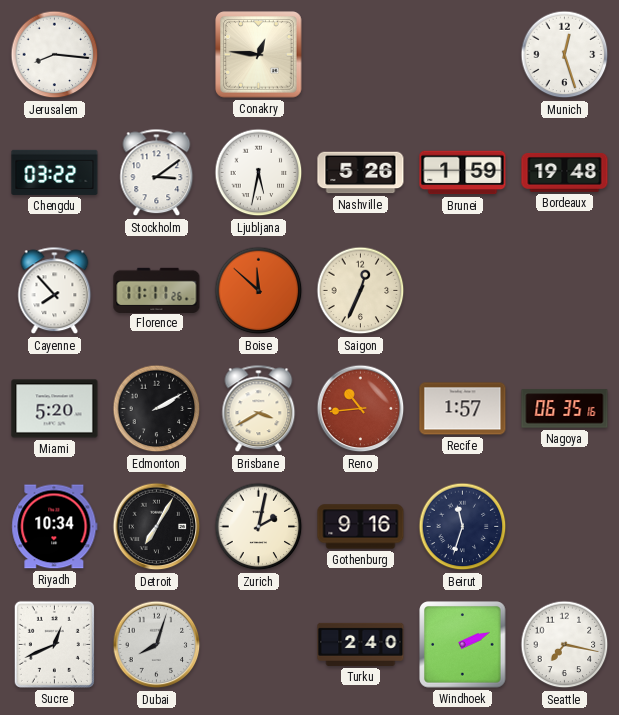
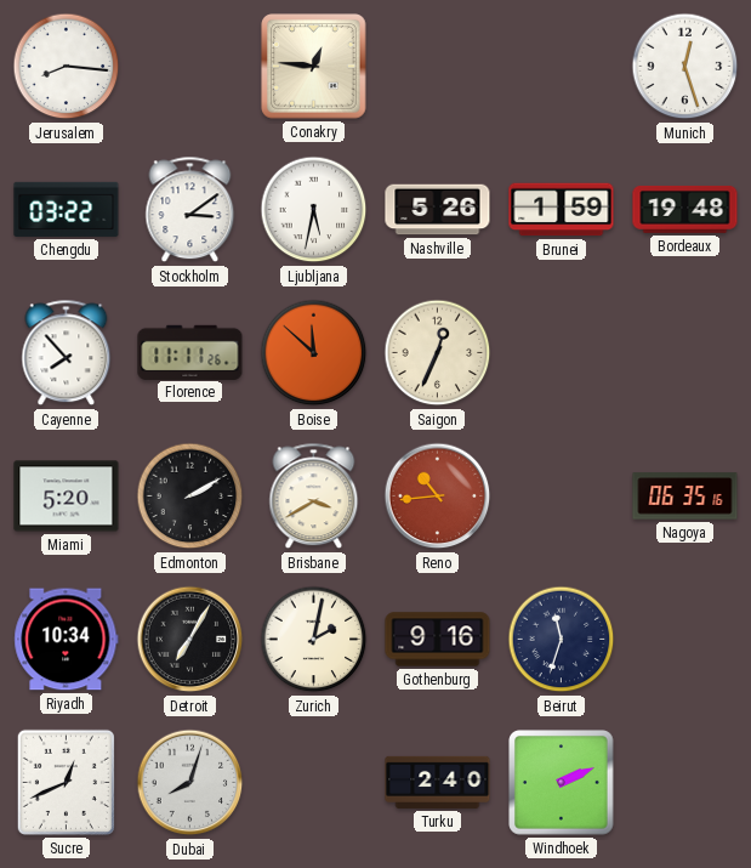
Recife: 1:57 -> none
Seattle: 7:17 -> none
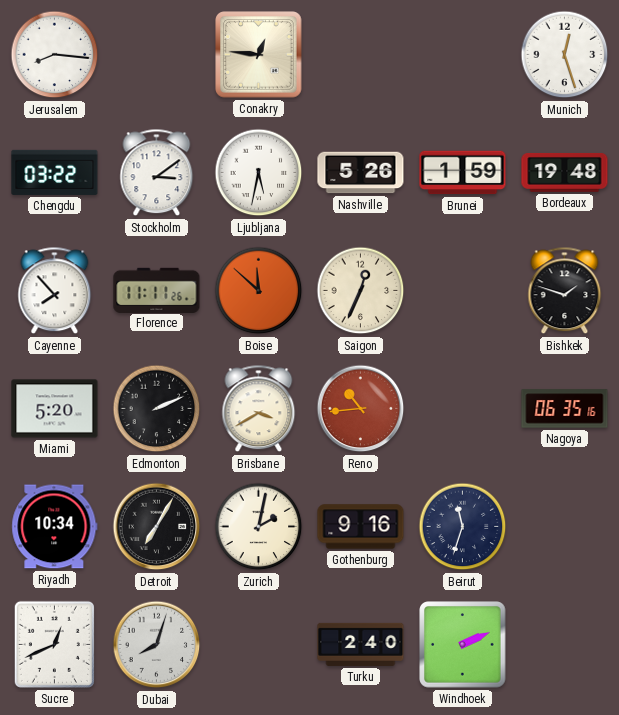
Bishkek: none -> 1:48
Edmonton: 2:10 -> 2:11
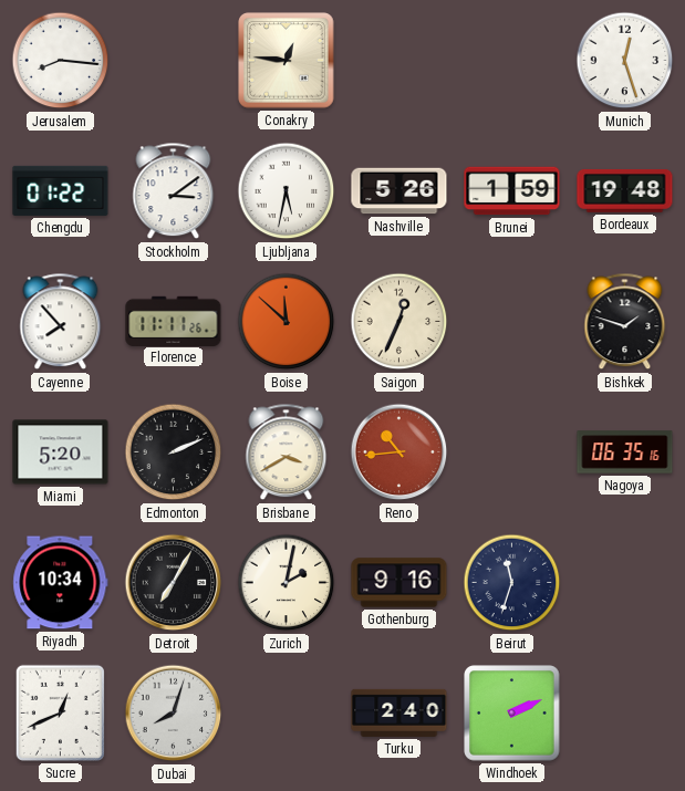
Chengdu: 03:22 -> 01:22
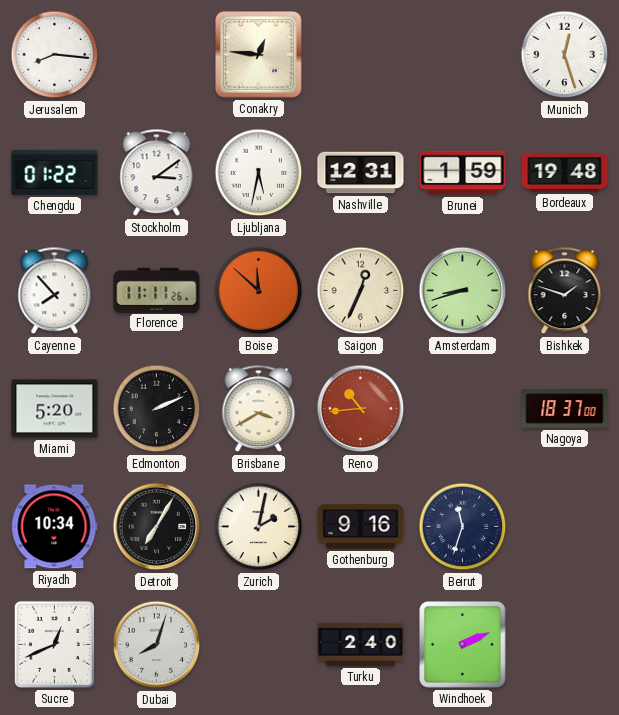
Nashville: 5:26 -> 12:31
Amsterdam: none -> 8:42
Nagoya: 06:35 -> 18:37
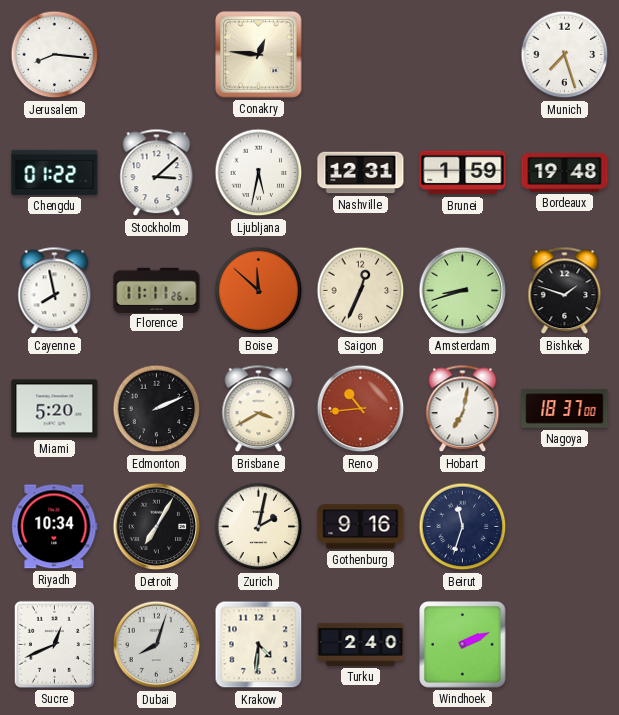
Munich: 12:27 -> 7:27
Stockholm: 3:09 -> 3:08
Cayenne: 7:53 -> 7:58
Hobart: none -> 7:02
Krakow: none -> 4:31
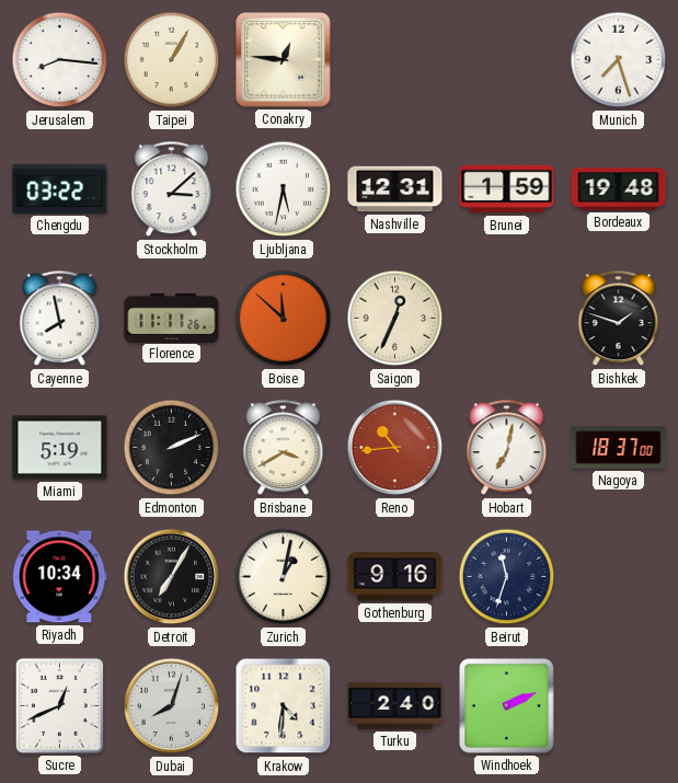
Taipei: none -> 1:05
Chengdu: 01:22 -> 03:22
Amsterdam: 8:42 -> none
Miami: 5:20 -> 5:19
Zurich: 2:02 -> 1:02
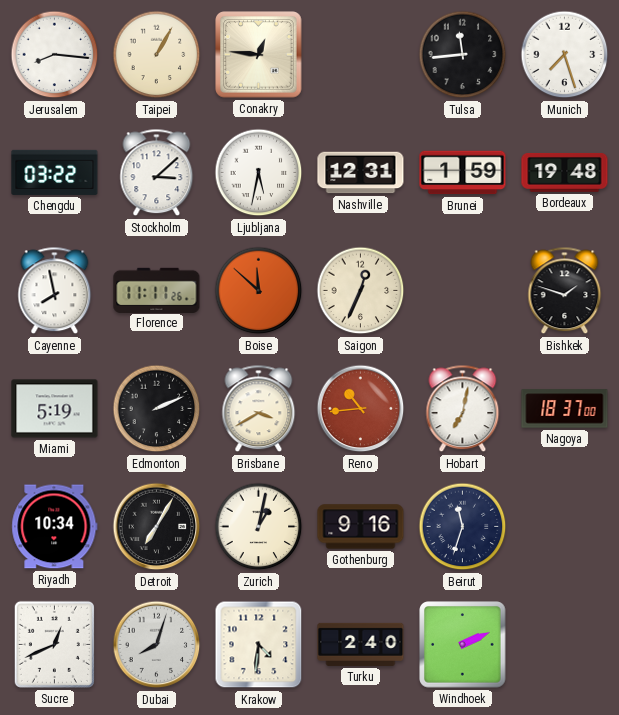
Tulsa: none -> 11:44
